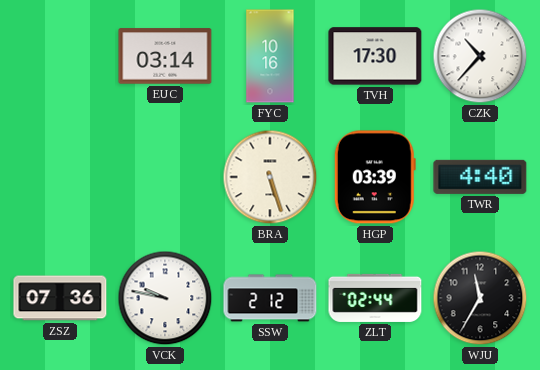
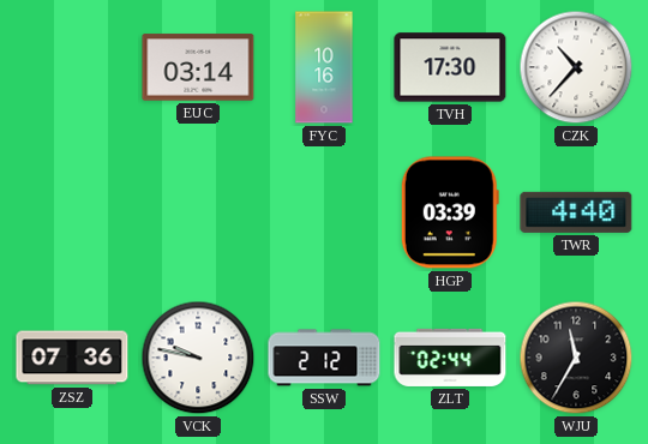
BRA: 5:27 -> none
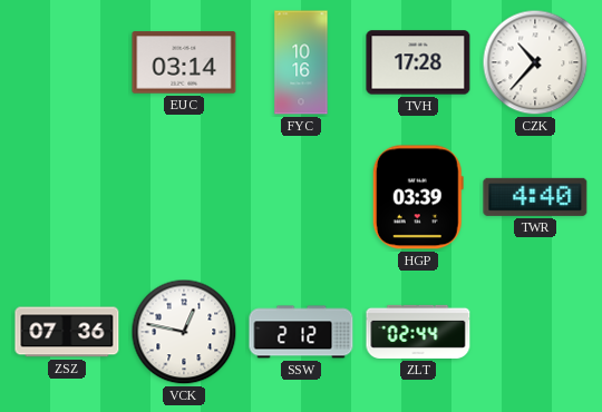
TVH: 17:30 -> 17:28
VCK: 9:47 -> 12:47
WJU: 11:35 -> none
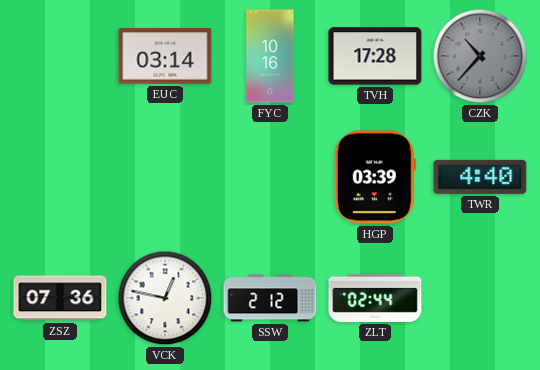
CZK dial: white -> grey
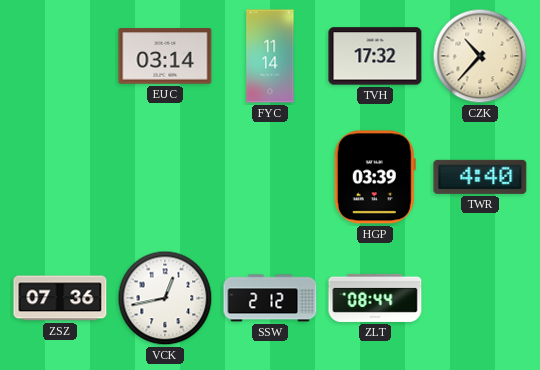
FYC: 10:16 -> 11:14
TVH: 17:28 -> 17:32
CZK dial: grey -> cream
VCK: 12:47 -> 12:43
ZLT: 02:44 -> 08:44
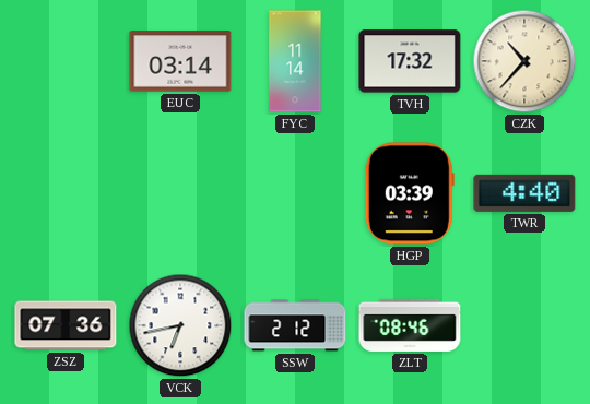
VCK: 12:43 -> 6:43
ZLT: 08:44 -> 08:46
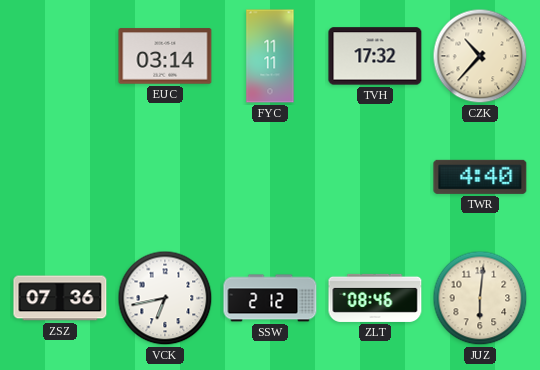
FYC: 11:14 -> 11:11
HGP: 03:39 -> none
JUZ: none -> 6:01
